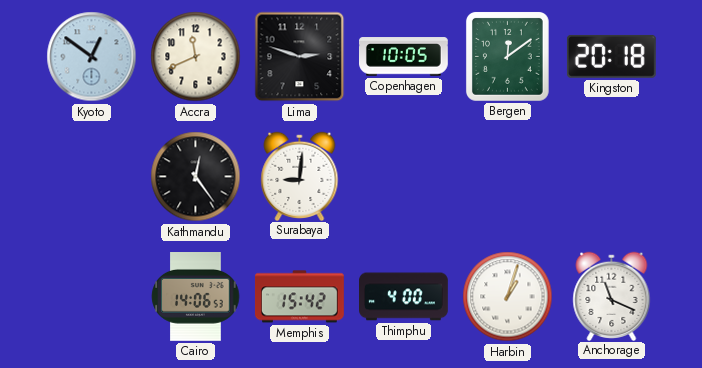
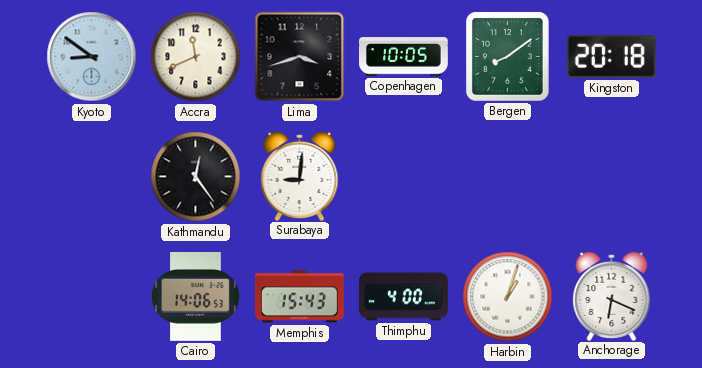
Kyoto: 12:51 -> 8:51
Lima: 2:48 -> 3:42
Bergen: 12:09 -> 8:09
Memphis: 15:42 -> 15:43
Anchorage: 11:19 -> 6:19
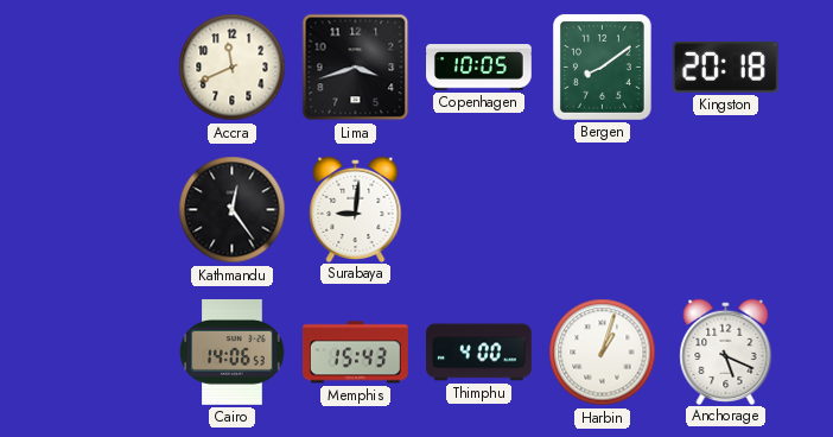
Kyoto: 8:51 -> none
Anchorage: 6:19 -> 5:19
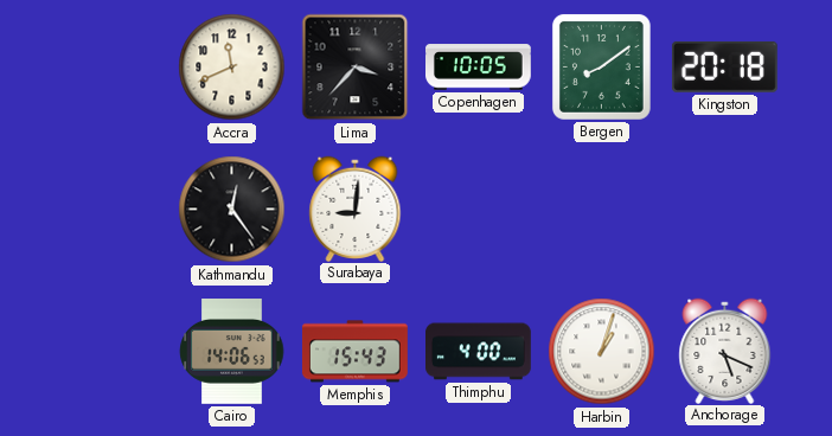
Lima: 3:42 -> 3:37
